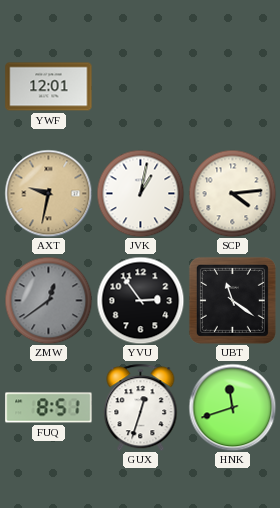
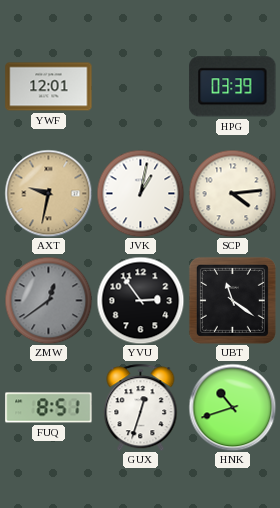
HPG: none -> 03:39
HNK: 11:42 -> 10:42
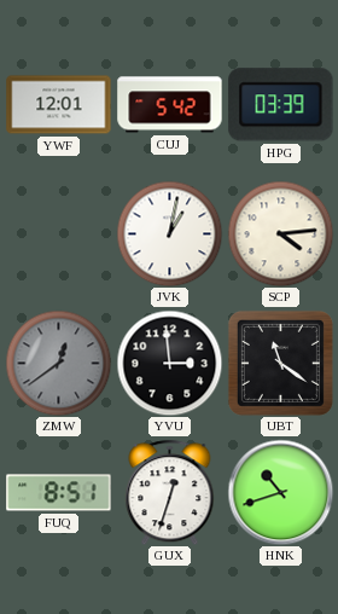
CUJ: none -> 5:42
AXT: 9:32 -> none
YVU: 2:54 -> 2:59
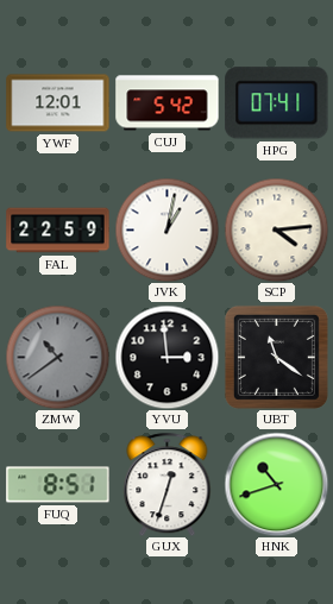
HPG: 03:39 -> 07:41
FAL: none -> 22:59
ZMW: 12:39 -> 10:39
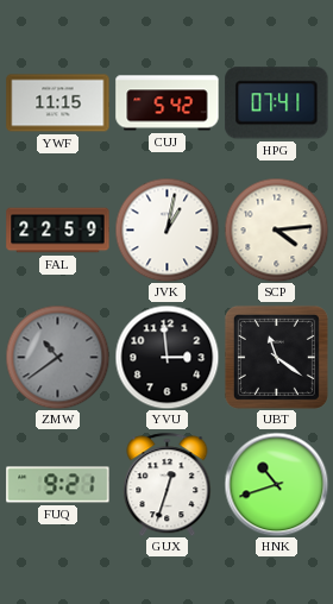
YWF: 12:01 -> 11:15
FUQ: 8:51 -> 9:21
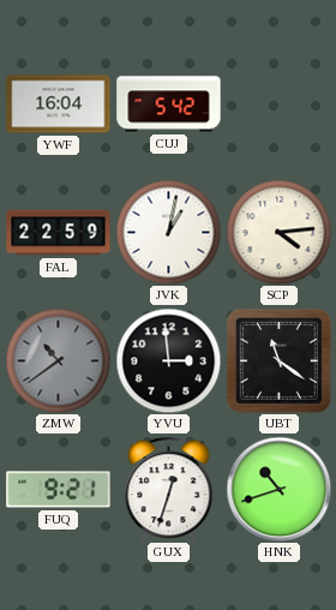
YWF: 11:15 -> 16:04
HPG: 07:41 -> none
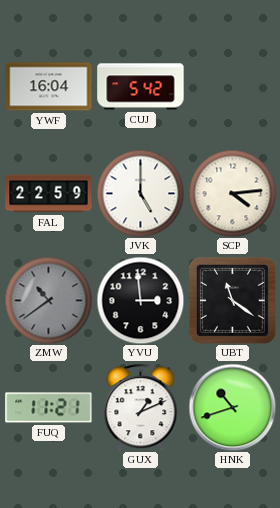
JVK: 1:02 -> 5:00
FUQ: 9:21 -> 11:21
GUX: 12:33 -> 1:11
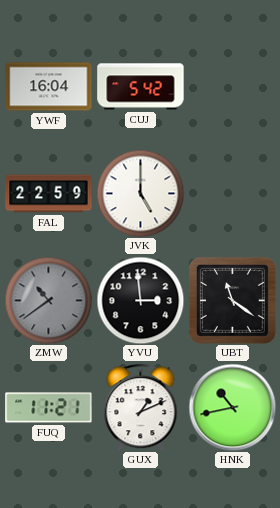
SCP: 4:14 -> none
HNK: 10:42 -> 10:43
